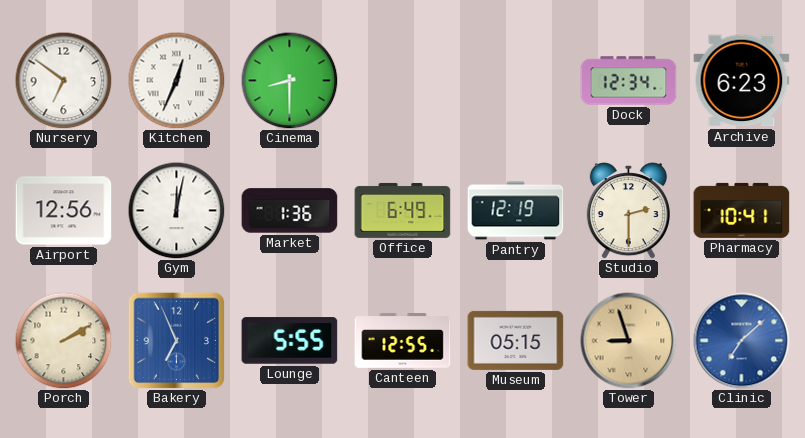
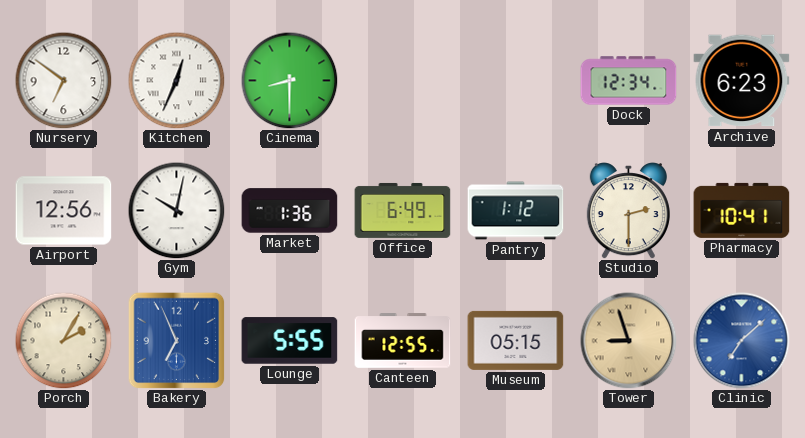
Gym: 12:02 -> 10:02
Pantry: 12:19 -> 1:12
Porch: 2:10 -> 2:05
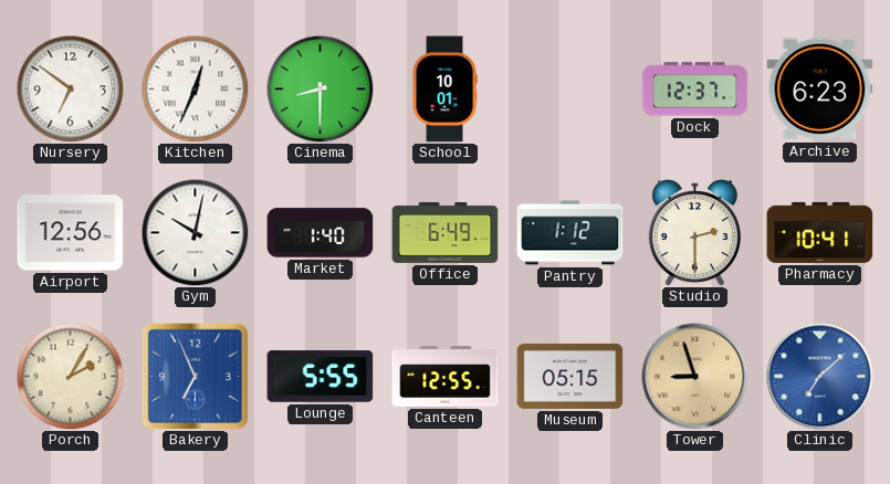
School: none -> 10:01
Dock: 12:34 -> 12:37
Market: 1:36 -> 1:40
